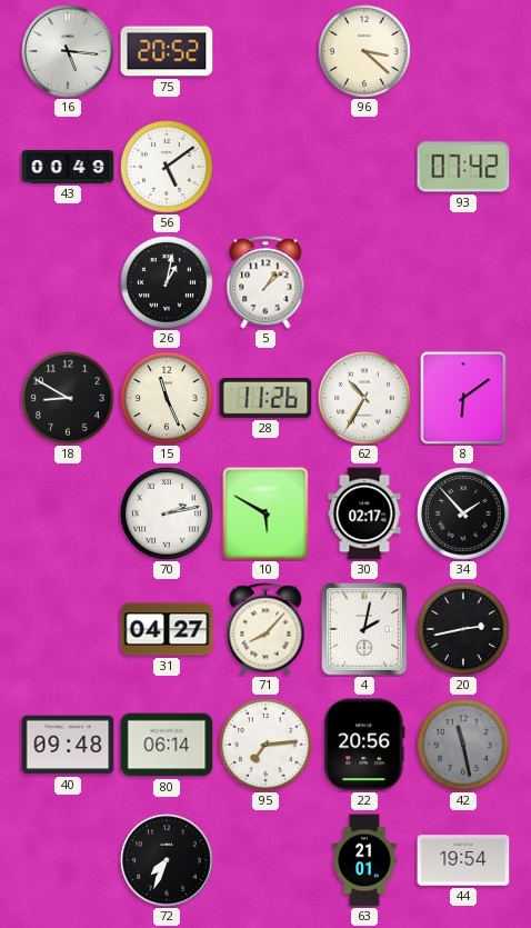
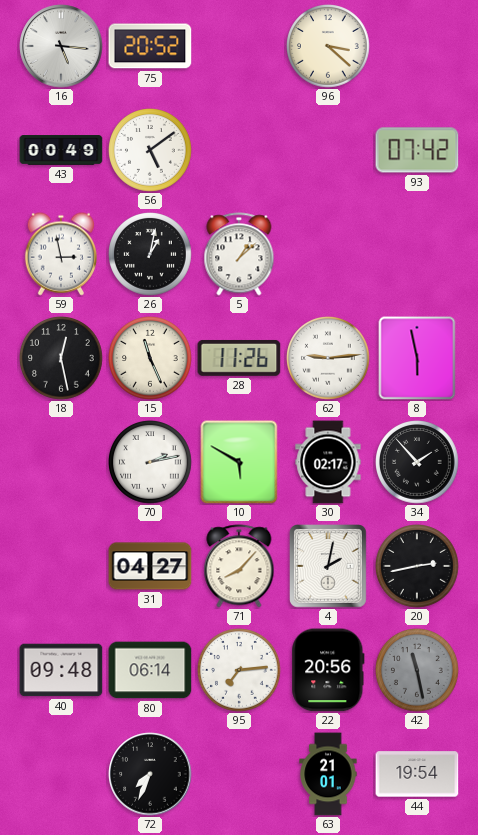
59: none -> 2:58
18: 8:50 -> 12:28
62: 10:35 -> 9:14
8: 6:09 -> 5:58
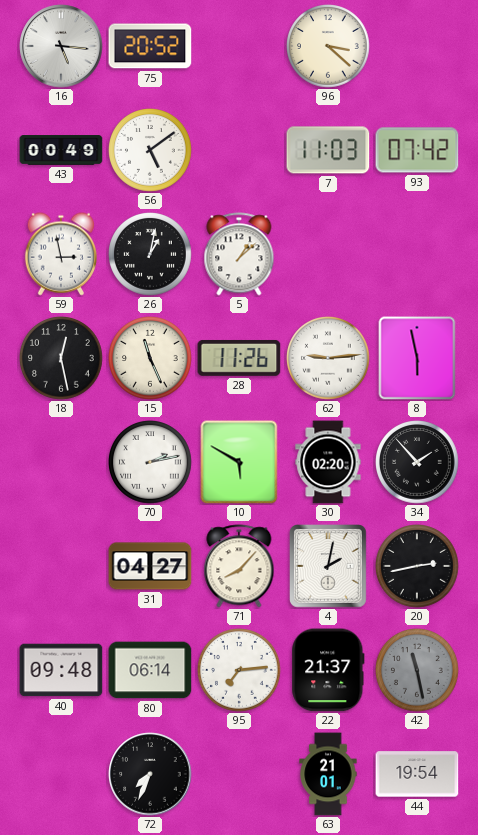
7: none -> 11:03
30: 02:17 -> 02:20
22: 20:56 -> 21:37
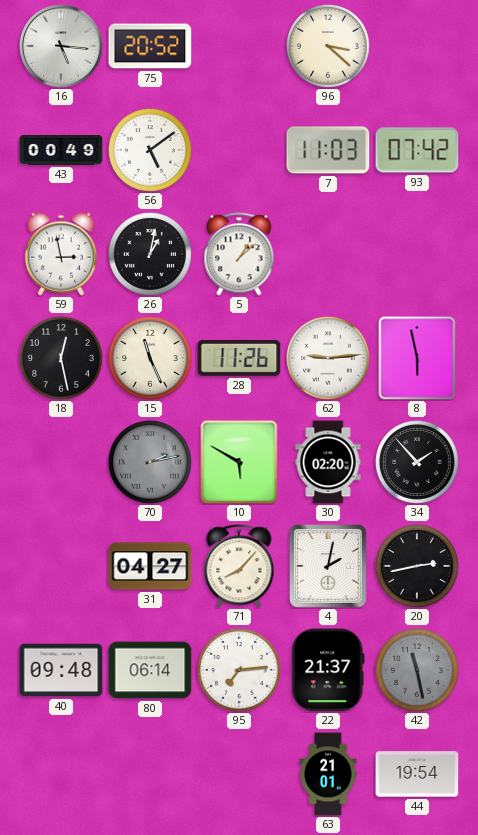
70 dial: white -> grey
72: 7:34 -> none
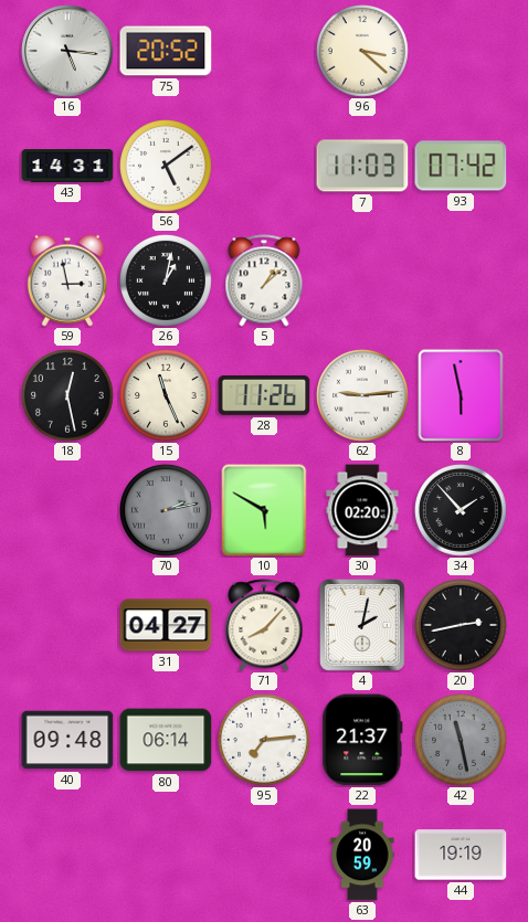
43: 00:49 -> 14:31
63: 21:01 -> 20:59
44: 19:54 -> 19:19
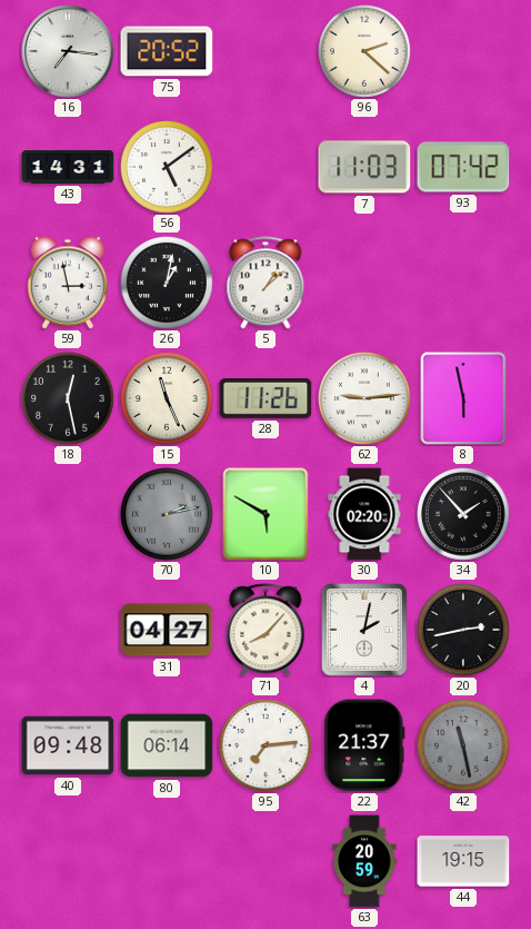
16: 5:16 -> 7:16
96: 3:22 -> 2:22
44: 19:19 -> 19:15
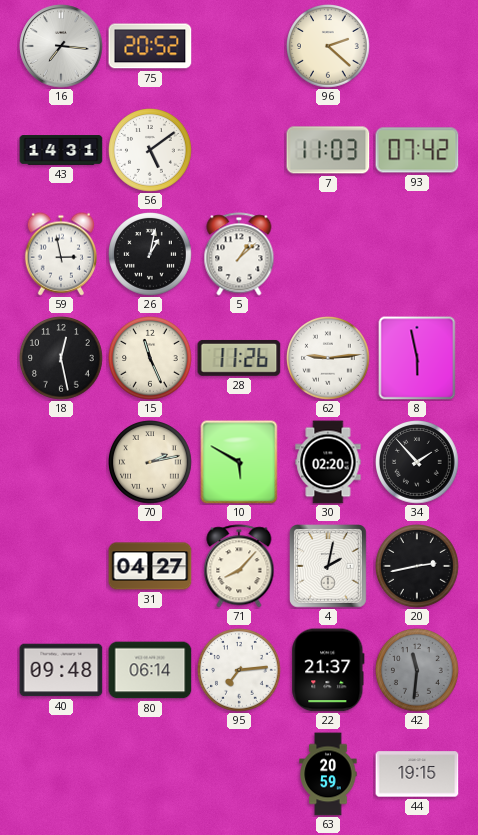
70 dial: grey -> cream
42: 11:28 -> 11:31
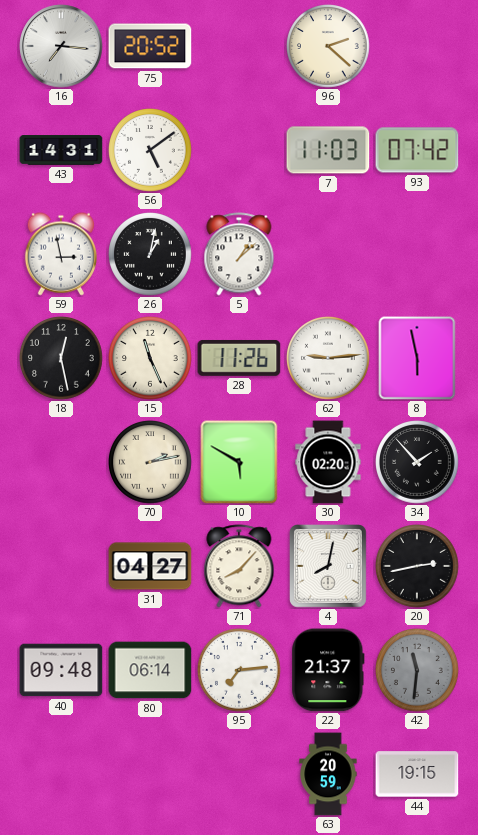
4: 2:02 -> 8:02
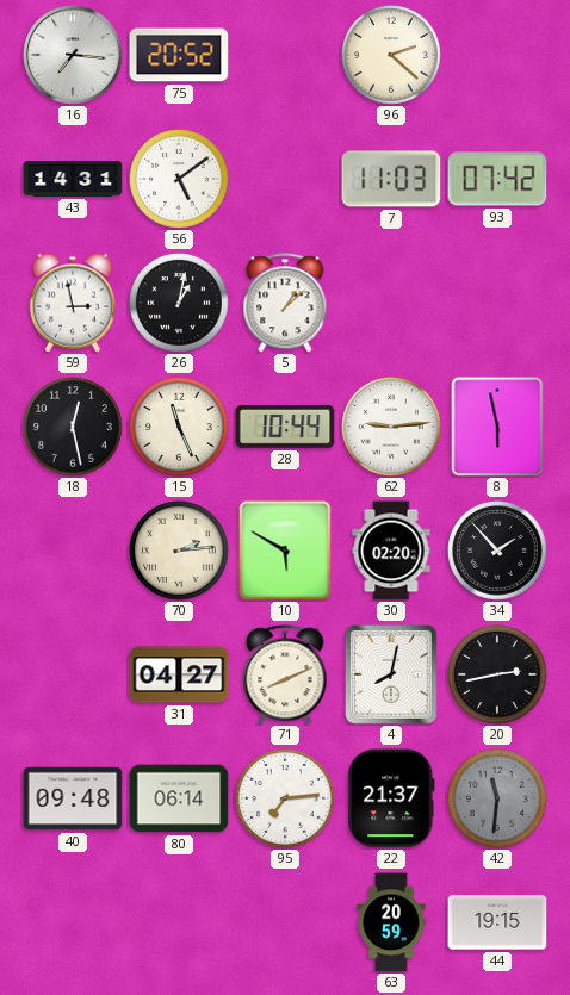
28: 11:26 -> 10:44
70: 2:13 -> 2:14
71: 8:07 -> 8:11
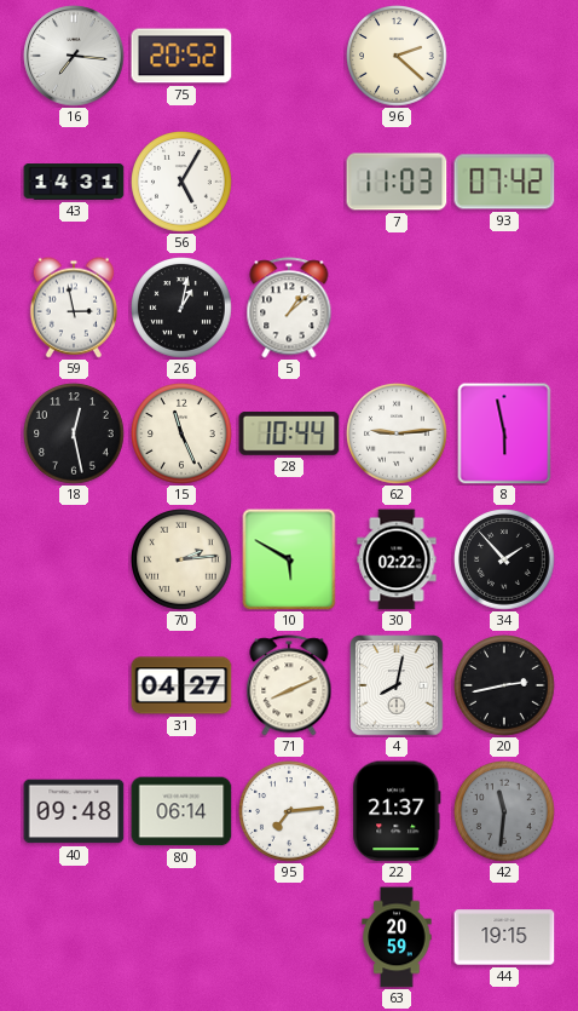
56: 5:09 -> 5:05
30: 02:20 -> 02:22
